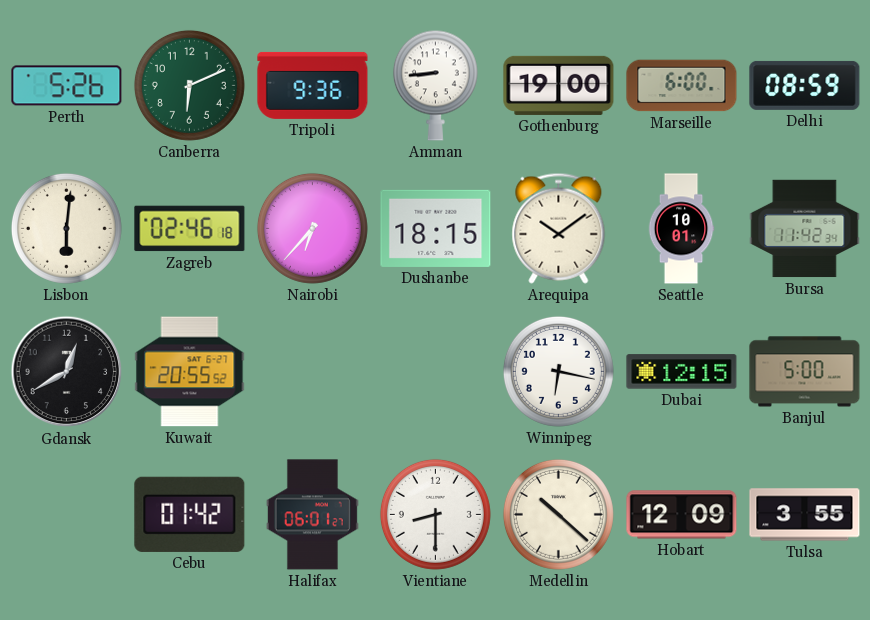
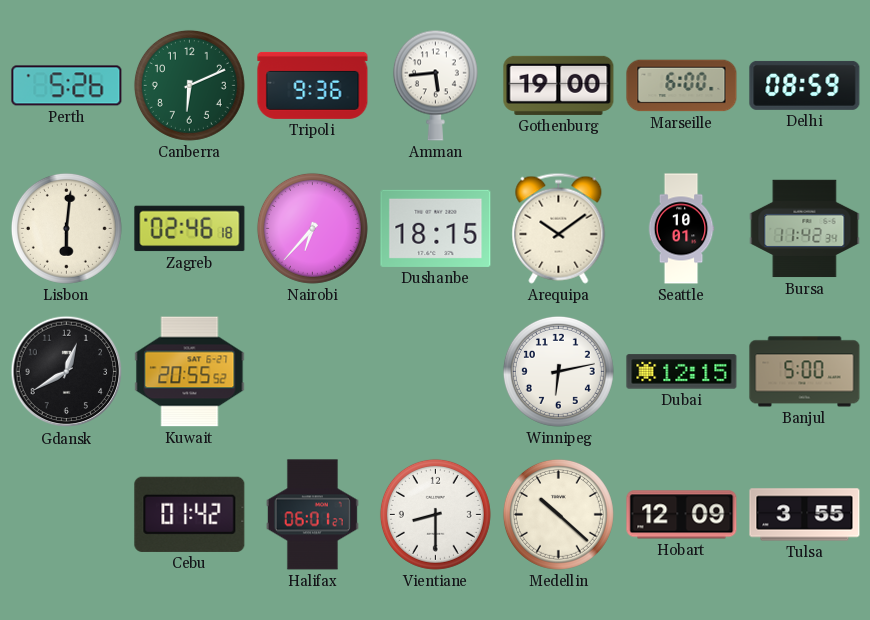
Amman: 8:44 -> 5:44
Winnipeg: 6:17 -> 6:13
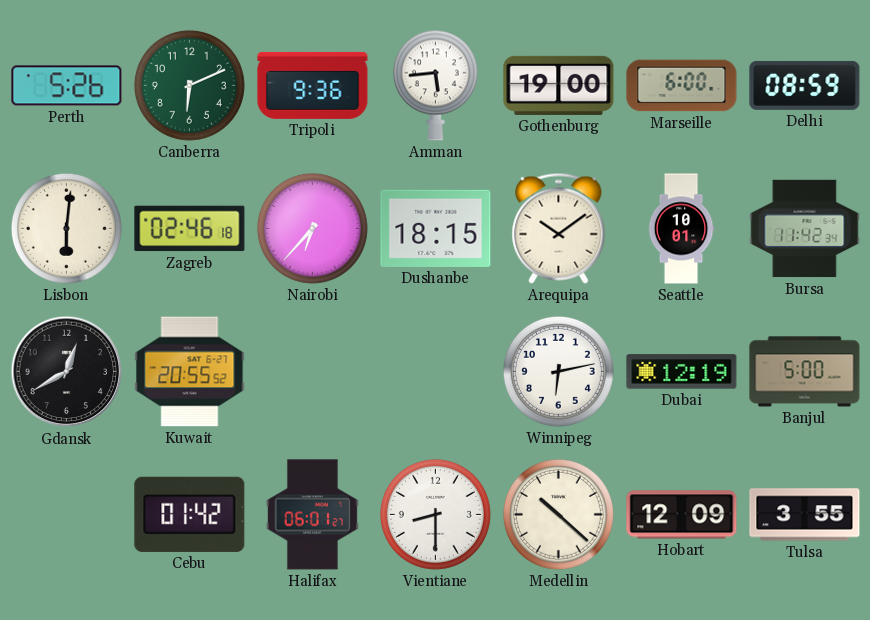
Dubai: 12:15 -> 12:19
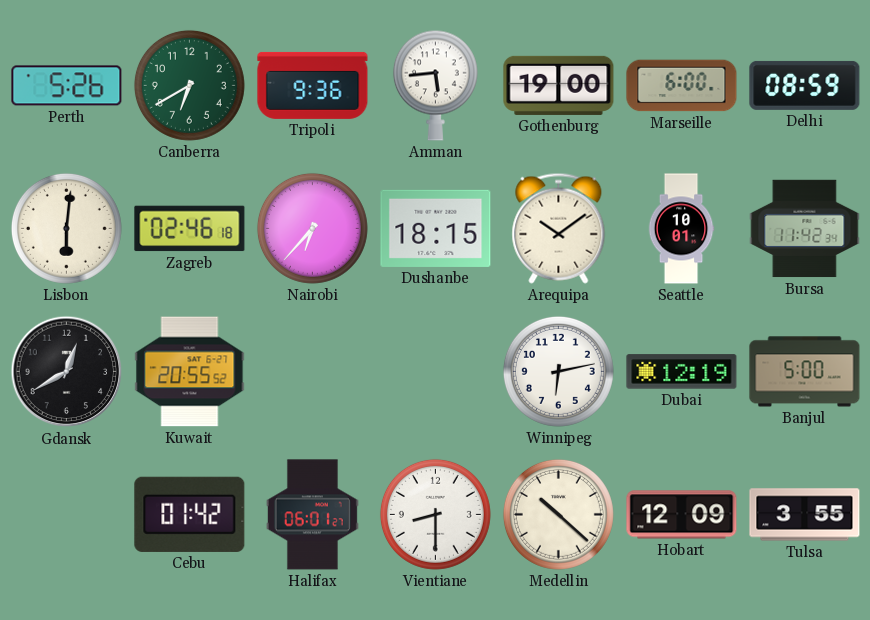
Canberra: 6:11 -> 6:40
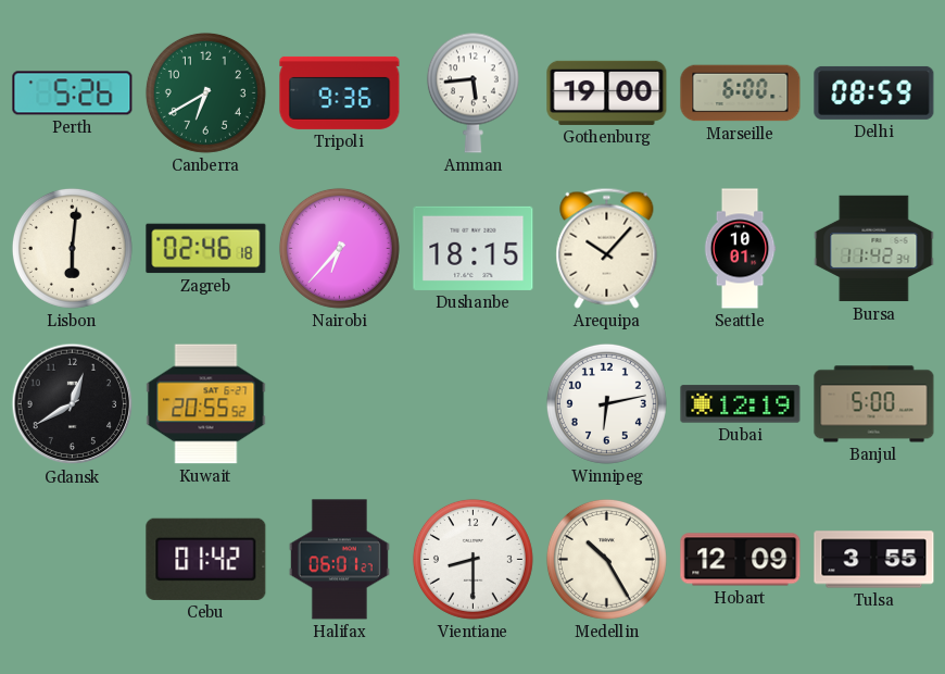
Arequipa: 10:09 -> 10:07
Medellin: 10:22 -> 10:25
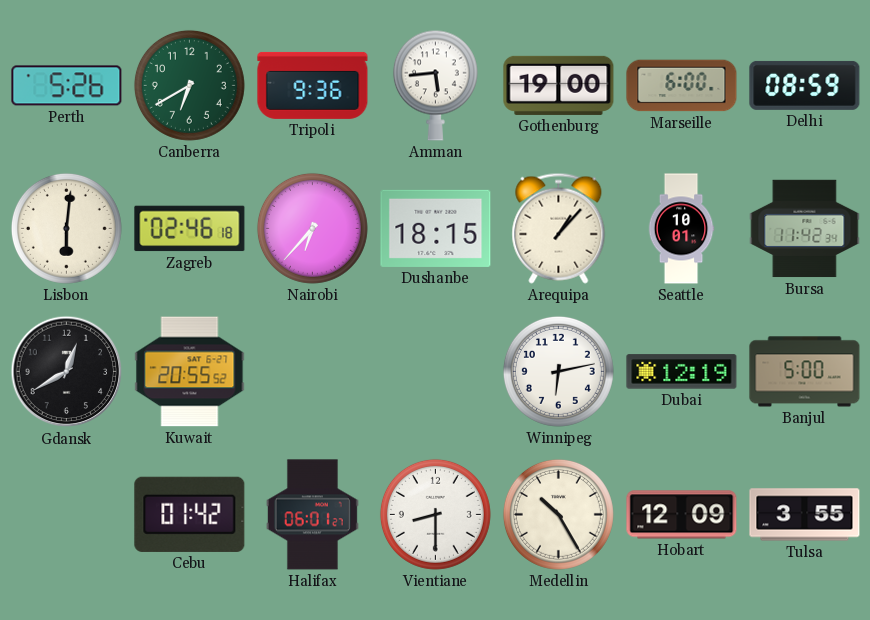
Arequipa: 10:07 -> 1:07
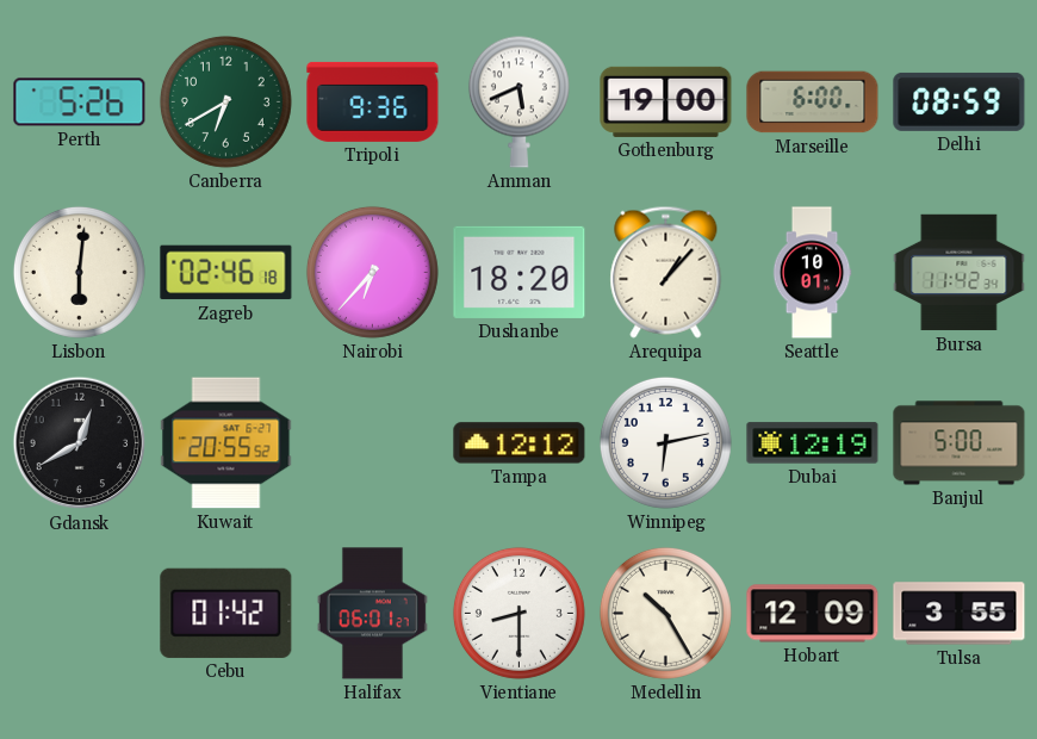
Amman: 5:44 -> 5:41
Dushanbe: 18:15 -> 18:20
Tampa: none -> 12:12
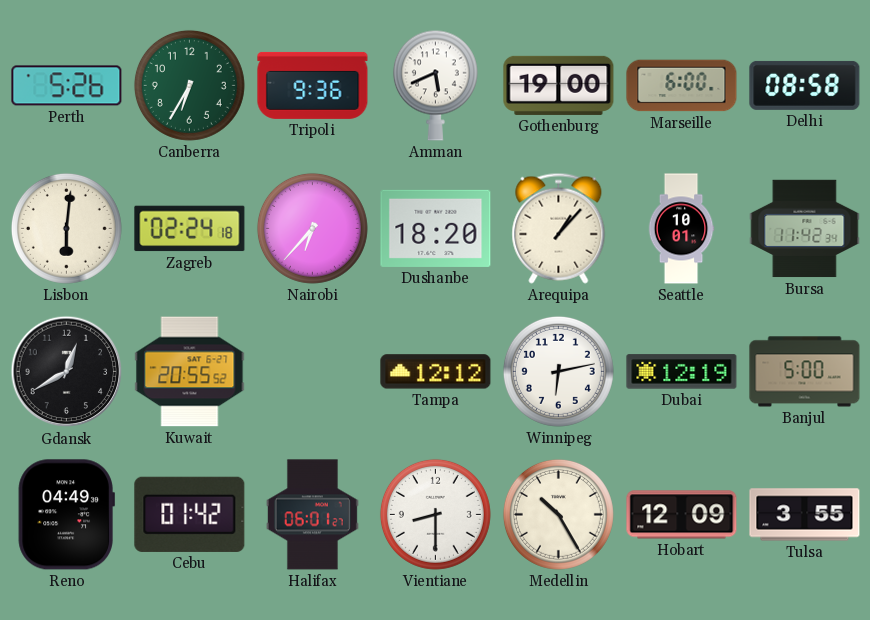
Canberra: 6:40 -> 6:35
Delhi: 08:59 -> 08:58
Zagreb: 02:46 -> 02:24
Reno: none -> 04:49
